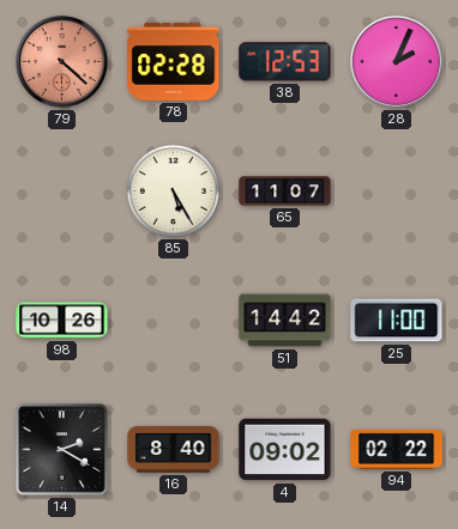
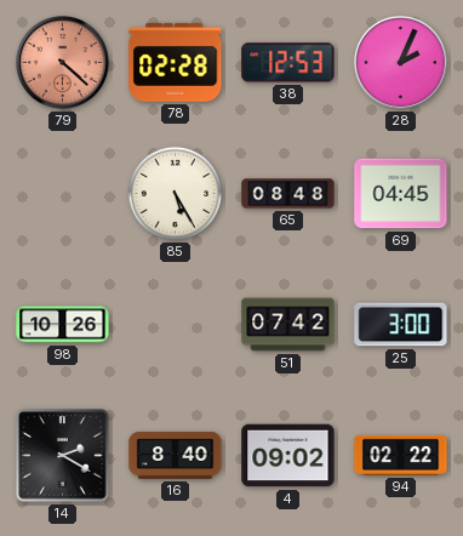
65: 11:07 -> 08:48
69: none -> 04:45
51: 14:42 -> 07:42
25: 11:00 -> 3:00
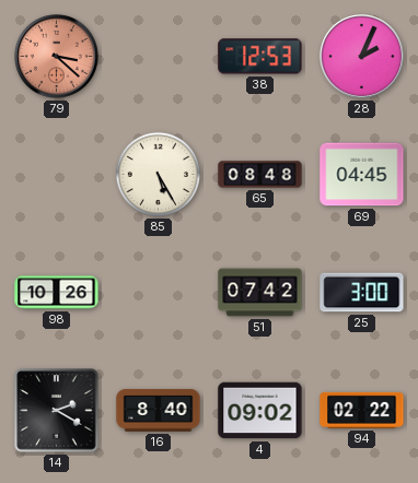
79: 4:22 -> 3:22
78: 02:28 -> none
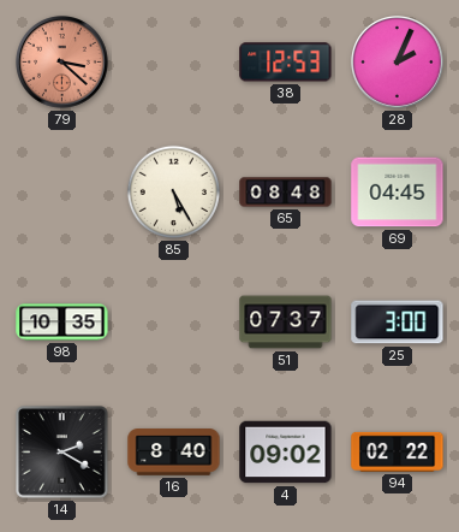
98: 10:26 -> 10:35
51: 07:42 -> 07:37
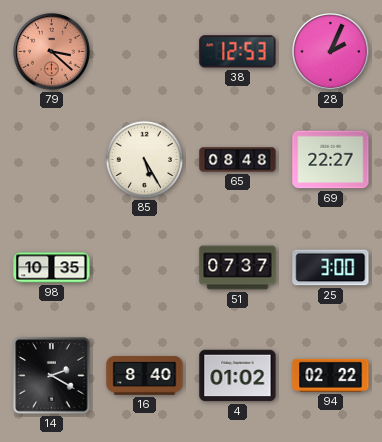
69: 04:45 -> 22:27
4: 09:02 -> 01:02
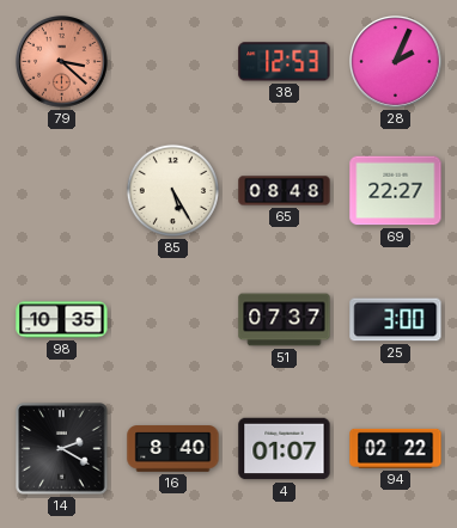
4: 01:02 -> 01:07
